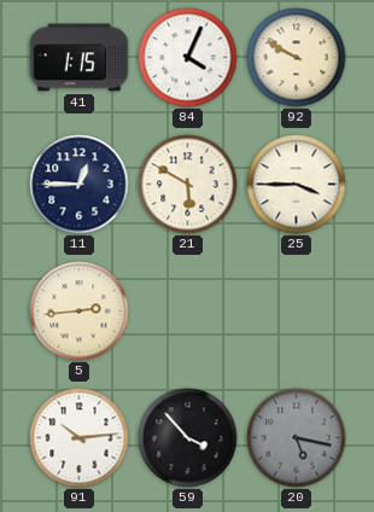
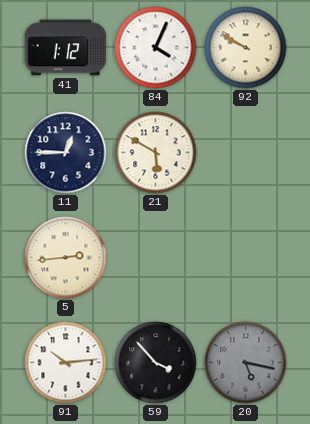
41: 1:15 -> 1:12
25: 3:45 -> none
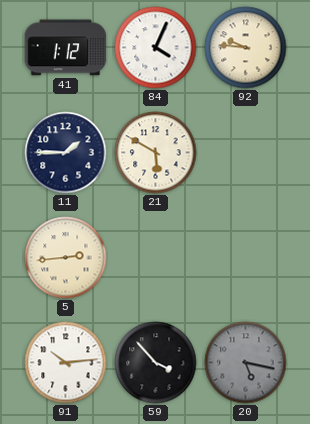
92: 9:50 -> 9:46
11: 12:45 -> 1:45
